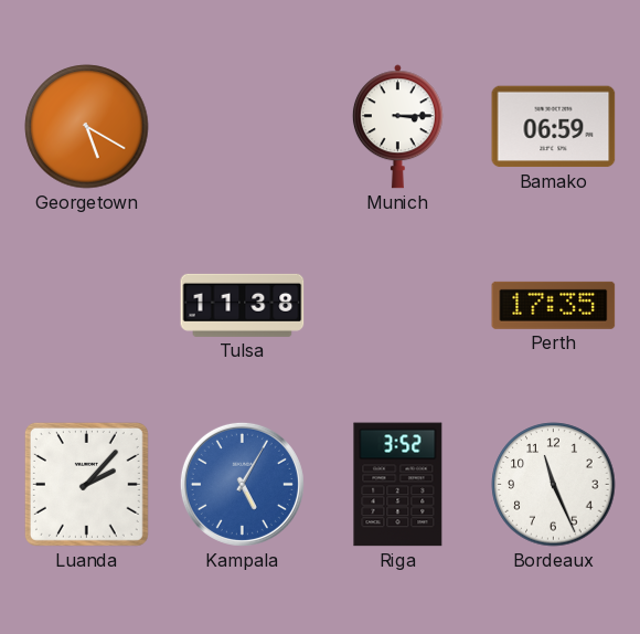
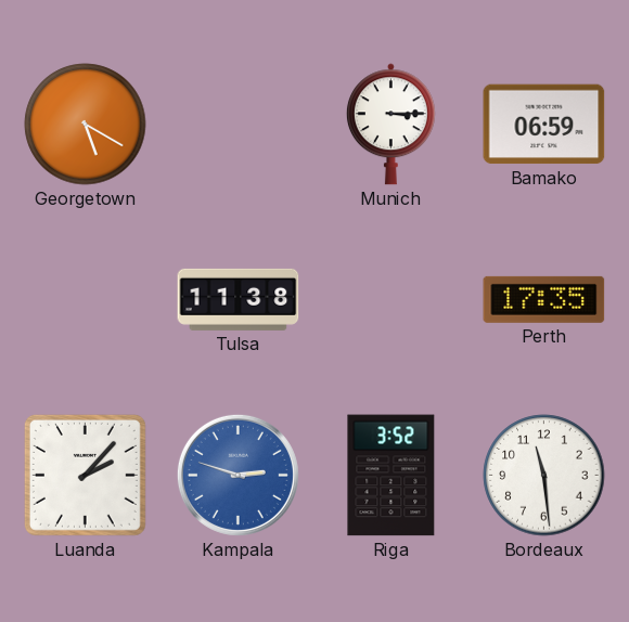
Kampala: 5:05 -> 2:48
Bordeaux: 11:26 -> 11:29
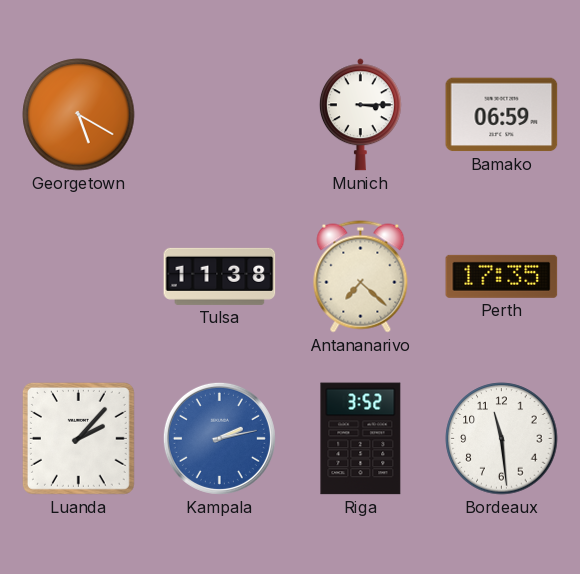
Antananarivo: none -> 7:22
Kampala: 2:48 -> 2:13
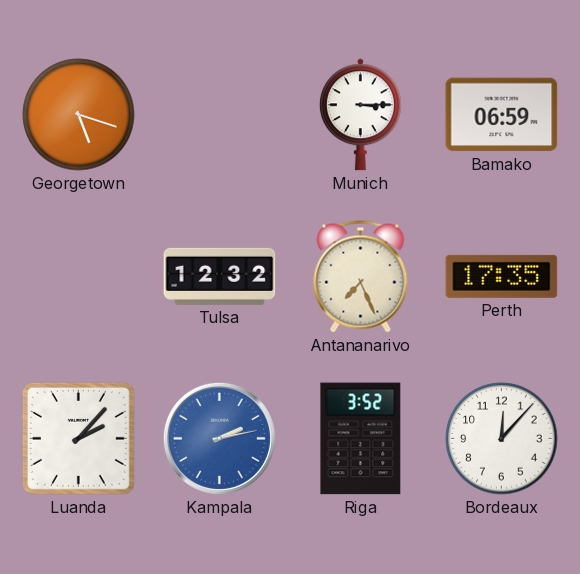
Georgetown: 5:20 -> 5:18
Tulsa: 11:38 -> 12:32
Antananarivo: 7:22 -> 7:26
Bordeaux: 11:29 -> 12:07
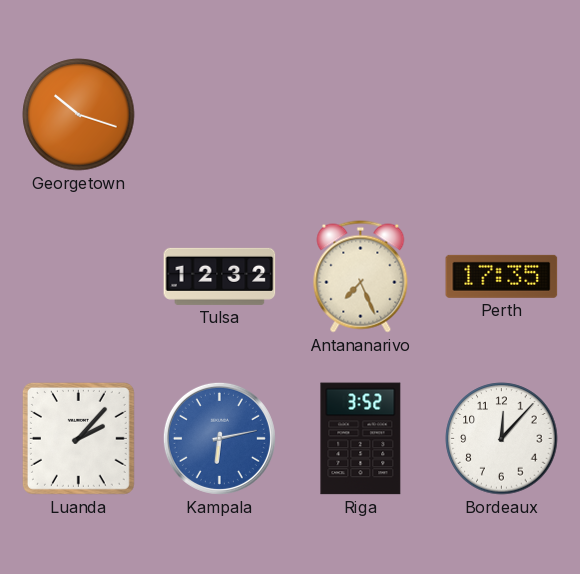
Georgetown: 5:18 -> 10:18
Munich: 3:15 -> none
Bamako: 06:59 -> none
Kampala: 2:13 -> 6:13
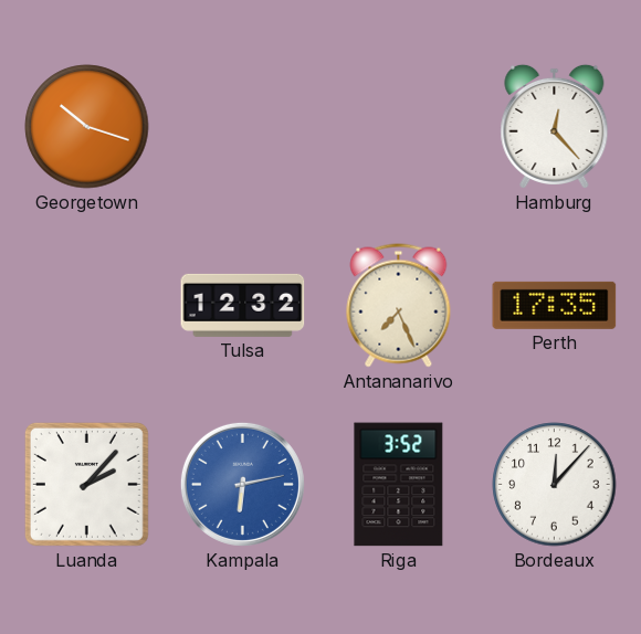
Hamburg: none -> 12:23
